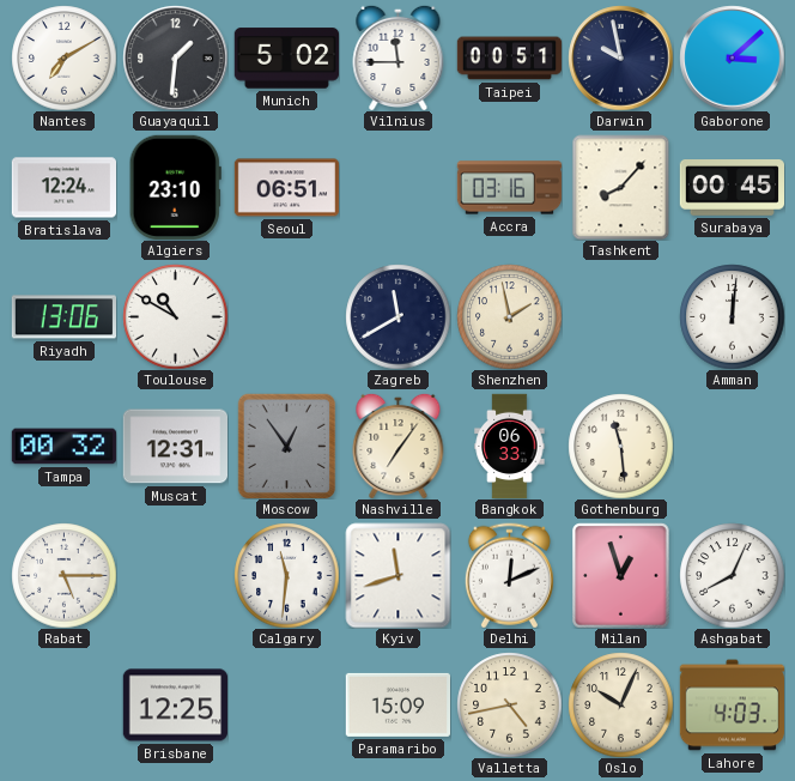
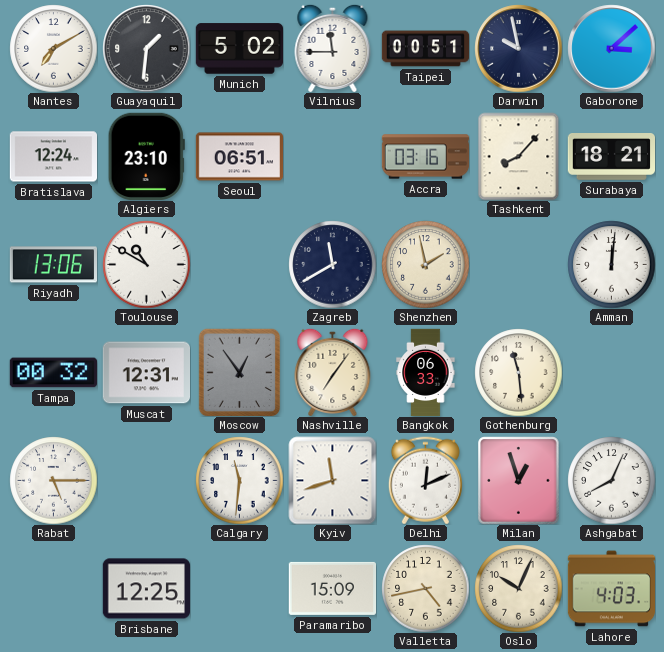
Surabaya: 00:45 -> 18:21
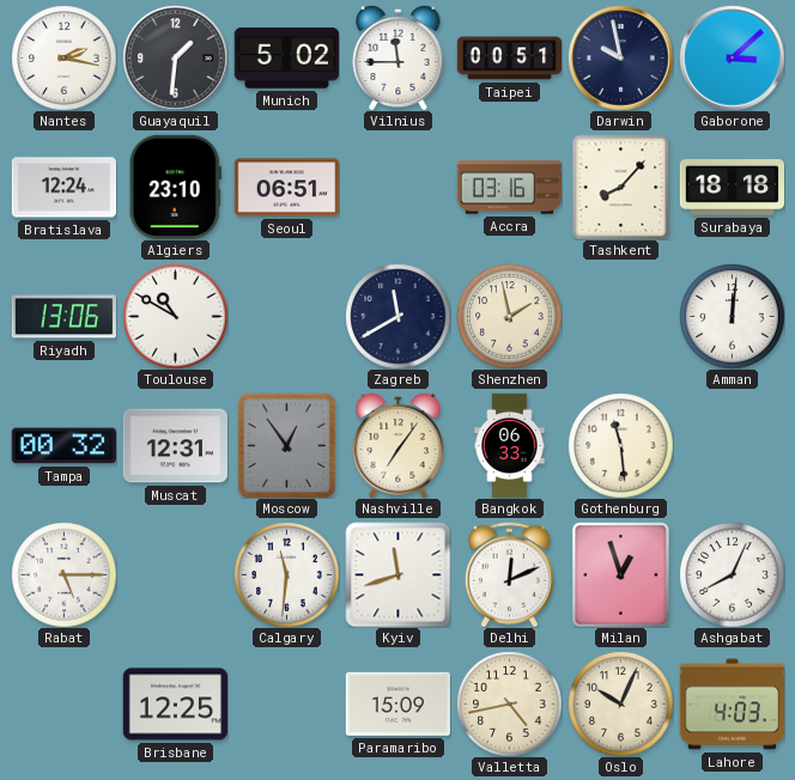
Nantes: 7:10 -> 2:17
Surabaya: 18:21 -> 18:18
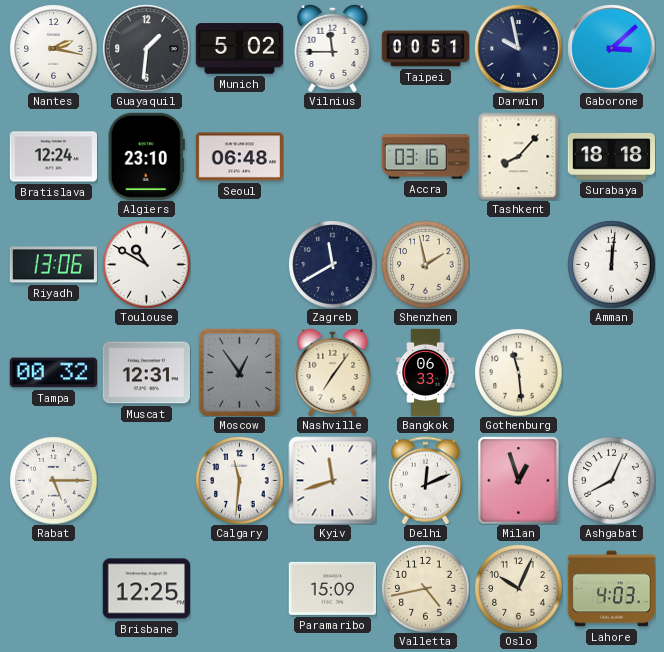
Seoul: 06:51 -> 06:48
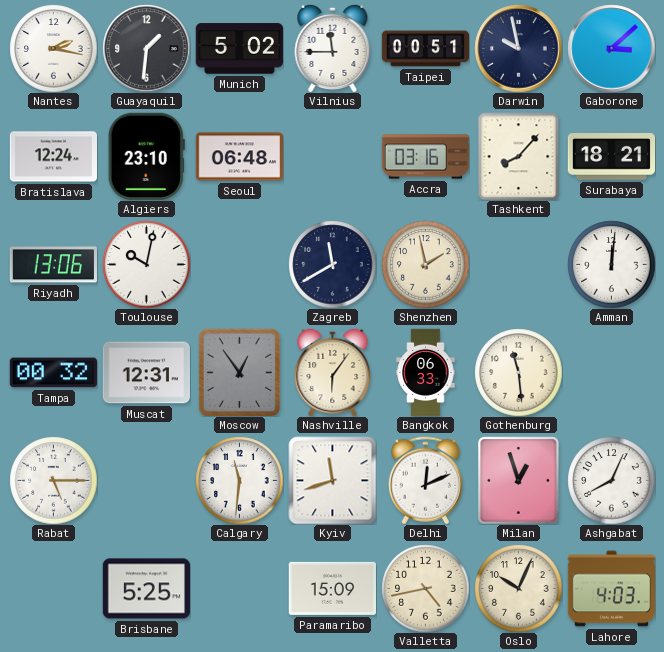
Surabaya: 18:18 -> 18:21
Toulouse: 10:50 -> 10:02
Nashville: 7:06 -> 6:06
Brisbane: 12:25 -> 5:25
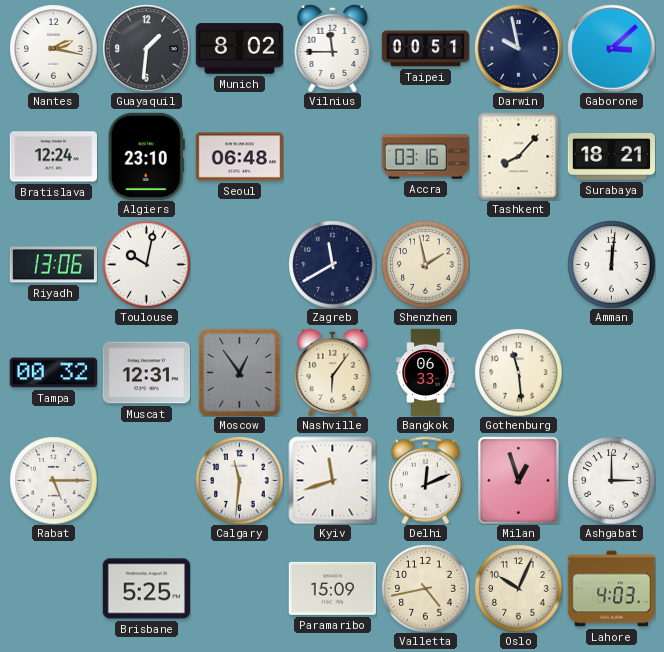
Munich: 5:02 -> 8:02
Ashgabat: 8:04 -> 3:00
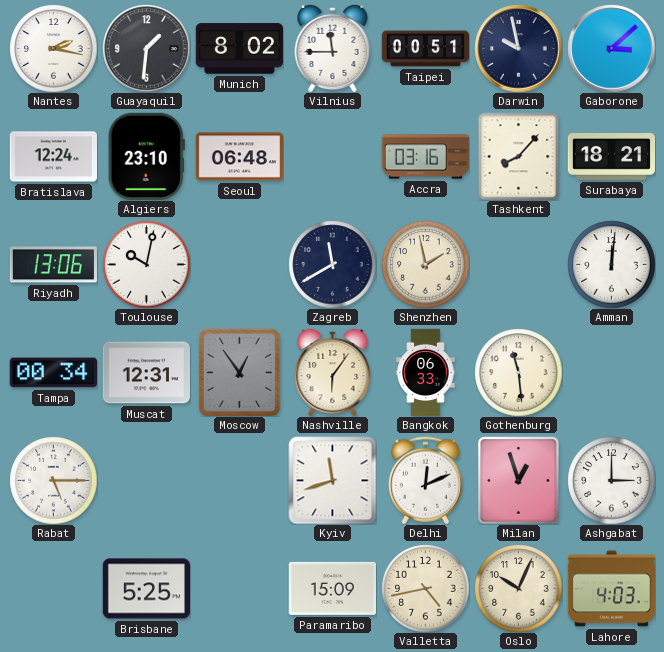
Tampa: 00:32 -> 00:34
Calgary: 11:31 -> none
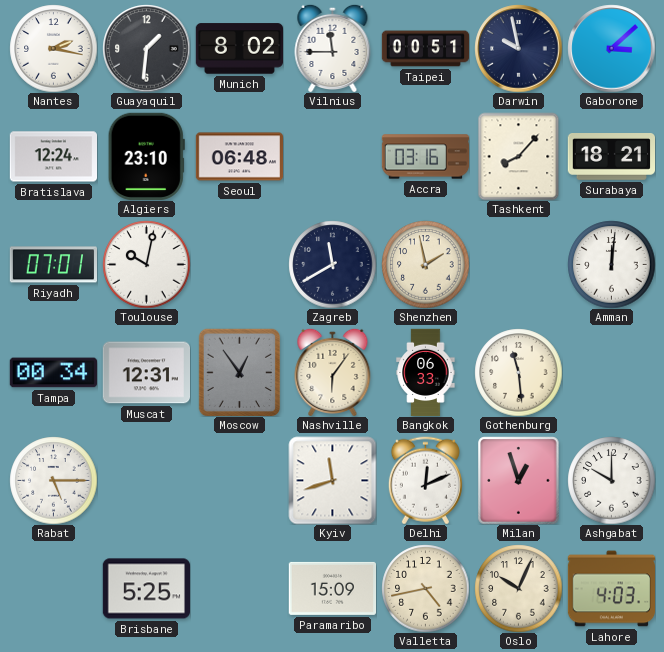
Riyadh: 13:06 -> 07:01
Ashgabat: 3:00 -> 10:00
